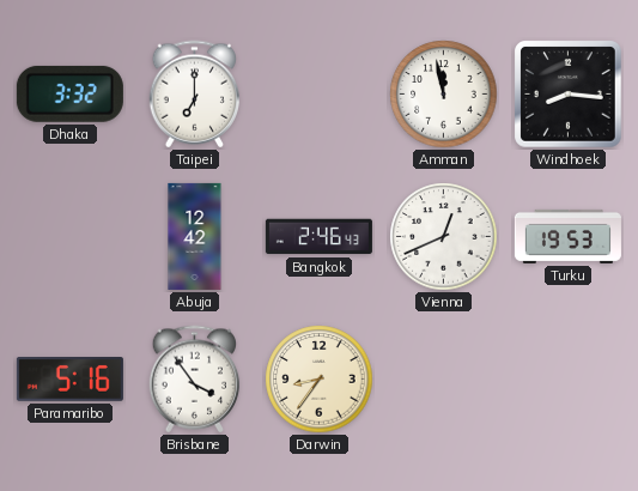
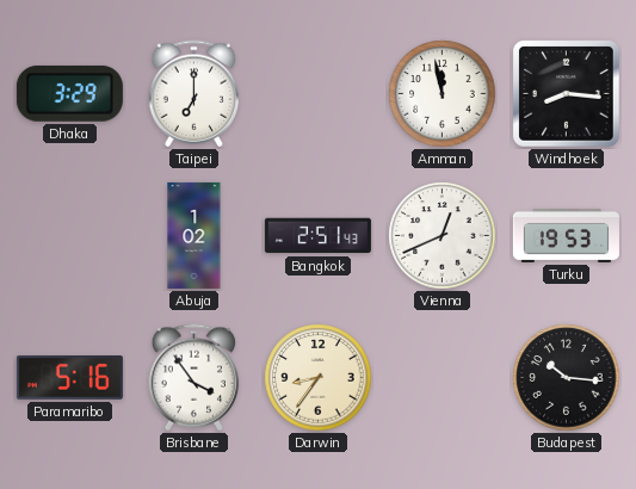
Dhaka: 3:32 -> 3:29
Abuja: 12:42 -> 1:02
Bangkok: 2:46 -> 2:51
Budapest: none -> 10:16
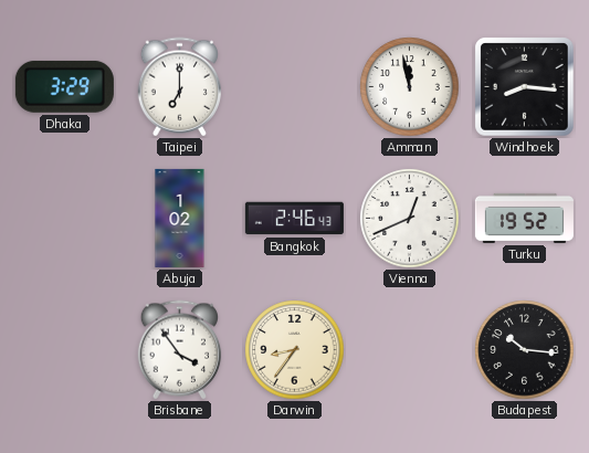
Bangkok: 2:51 -> 2:46
Turku: 19:53 -> 19:52
Paramaribo: 5:16 -> none
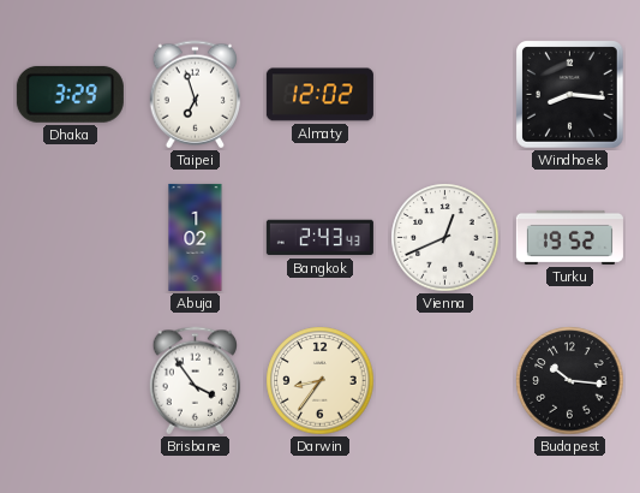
Taipei: 7:00 -> 6:57
Almaty: none -> 12:02
Amman: 11:58 -> none
Bangkok: 2:46 -> 2:43
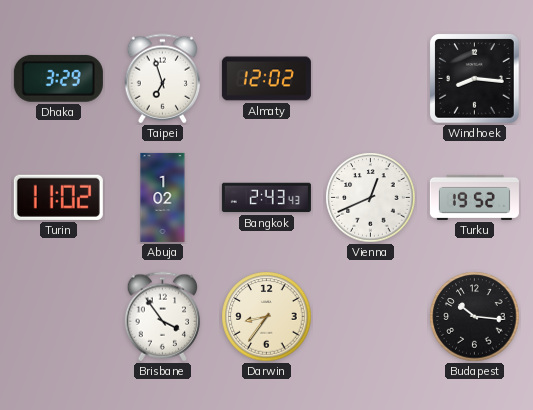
Turin: none -> 11:02
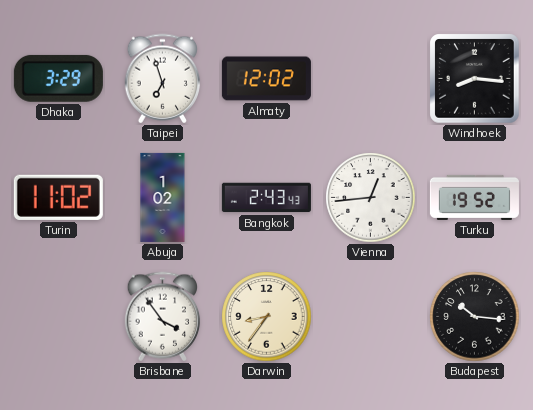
Vienna: 12:41 -> 12:44
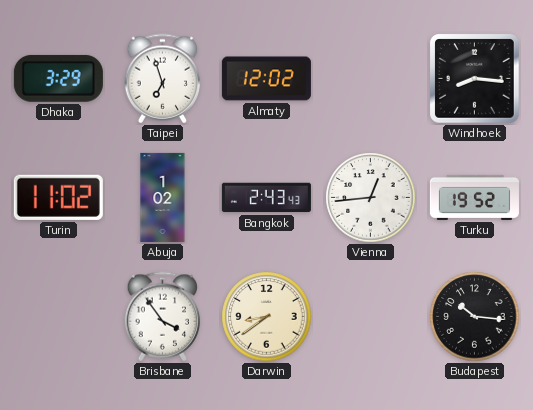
Darwin: 8:36 -> 8:39
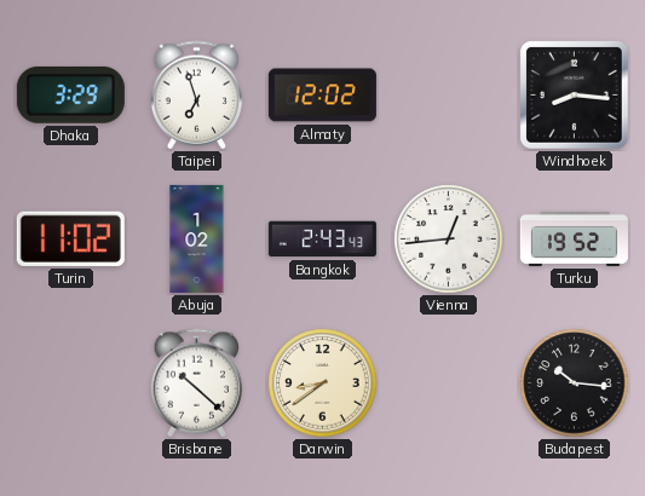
Brisbane: 3:54 -> 10:22
